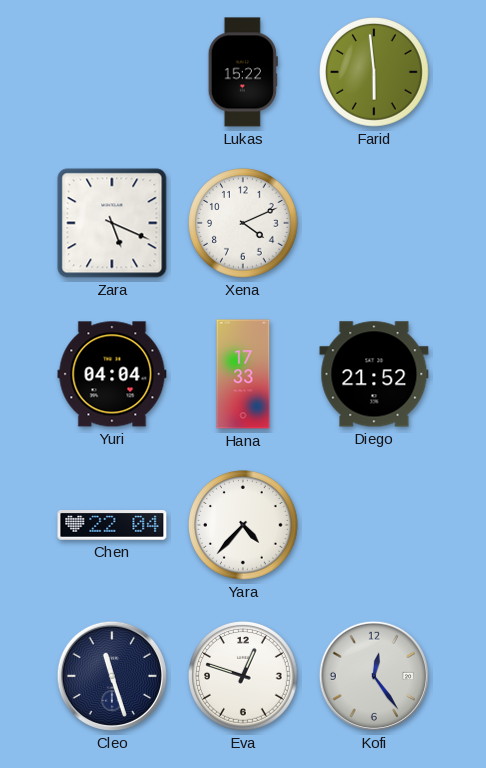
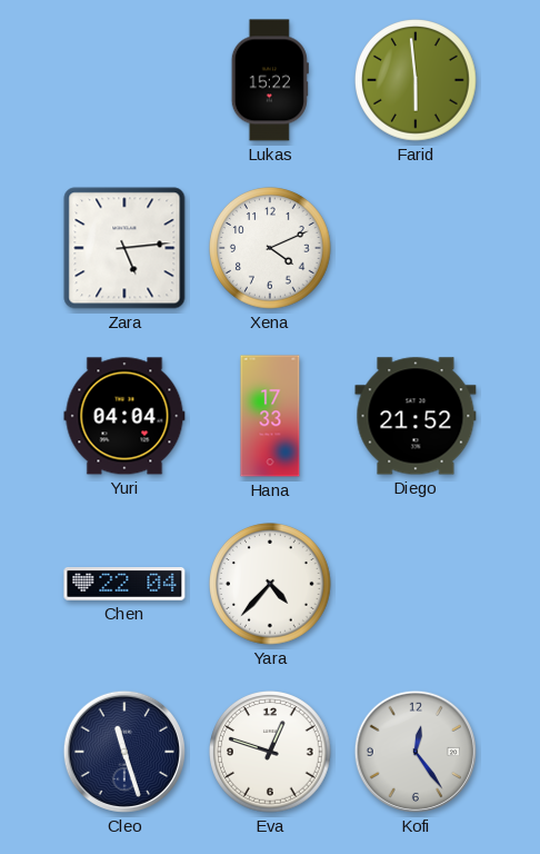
Zara: 5:19 -> 5:14
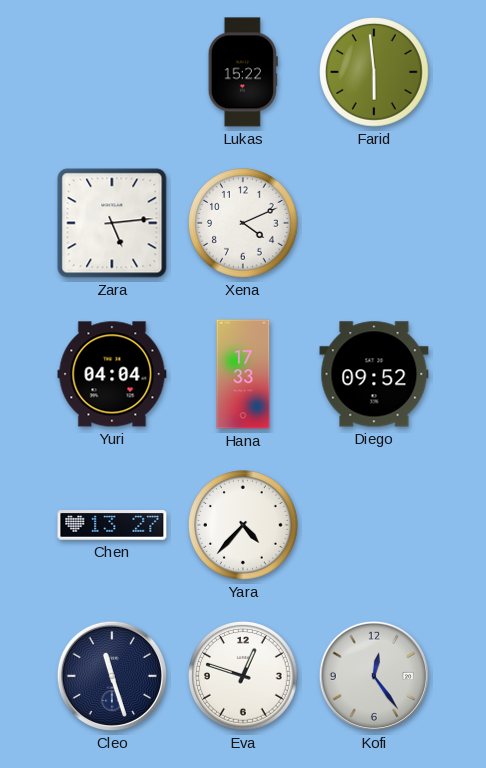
Diego: 21:52 -> 09:52
Chen: 22:04 -> 13:27
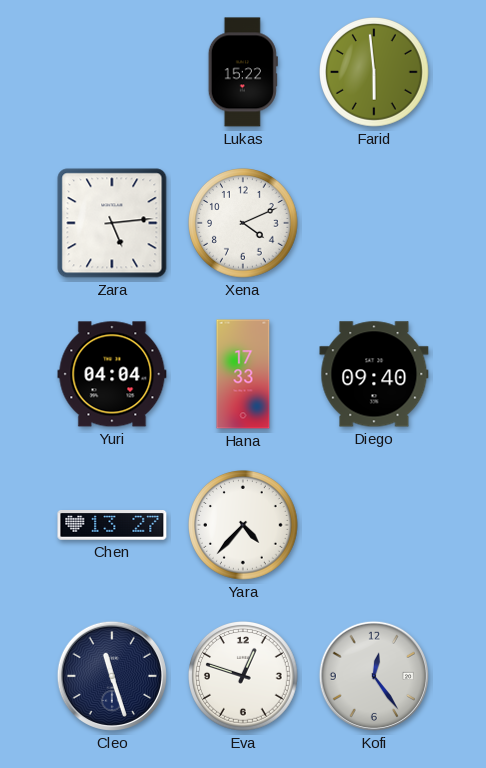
Diego: 09:52 -> 09:40
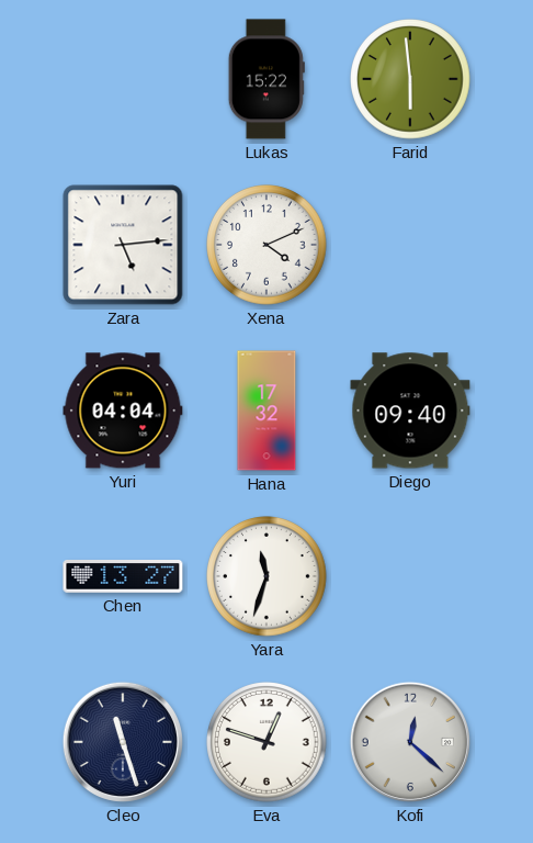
Hana: 17:33 -> 17:32
Yara: 4:37 -> 11:33
Kofi: 12:24 -> 12:22
